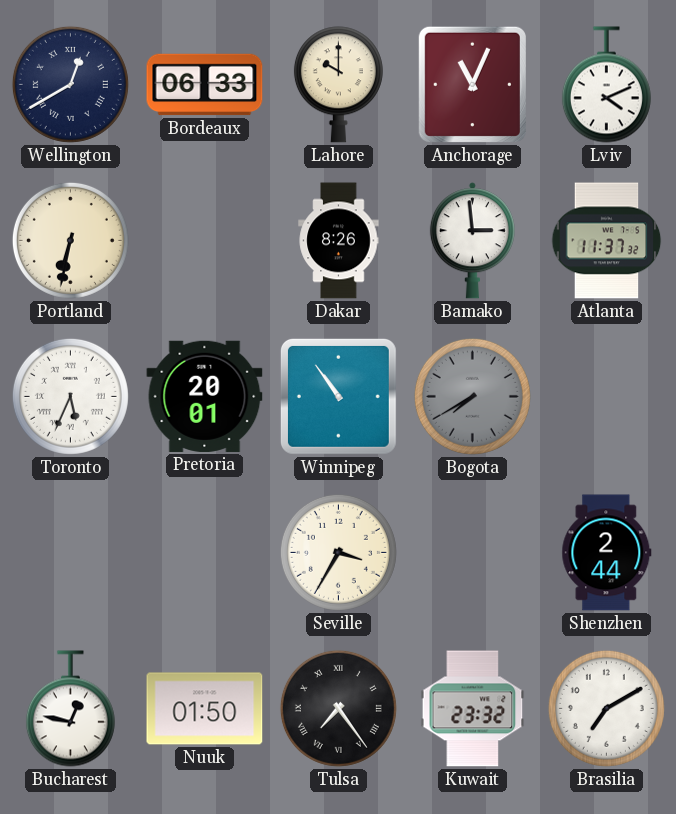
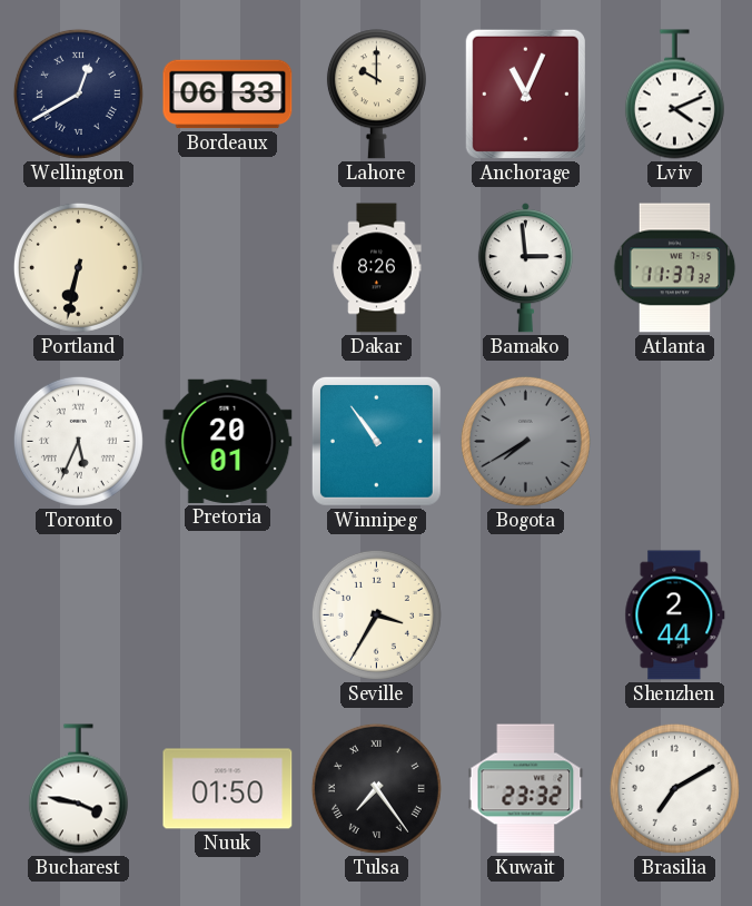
Bucharest: 12:47 -> 3:47
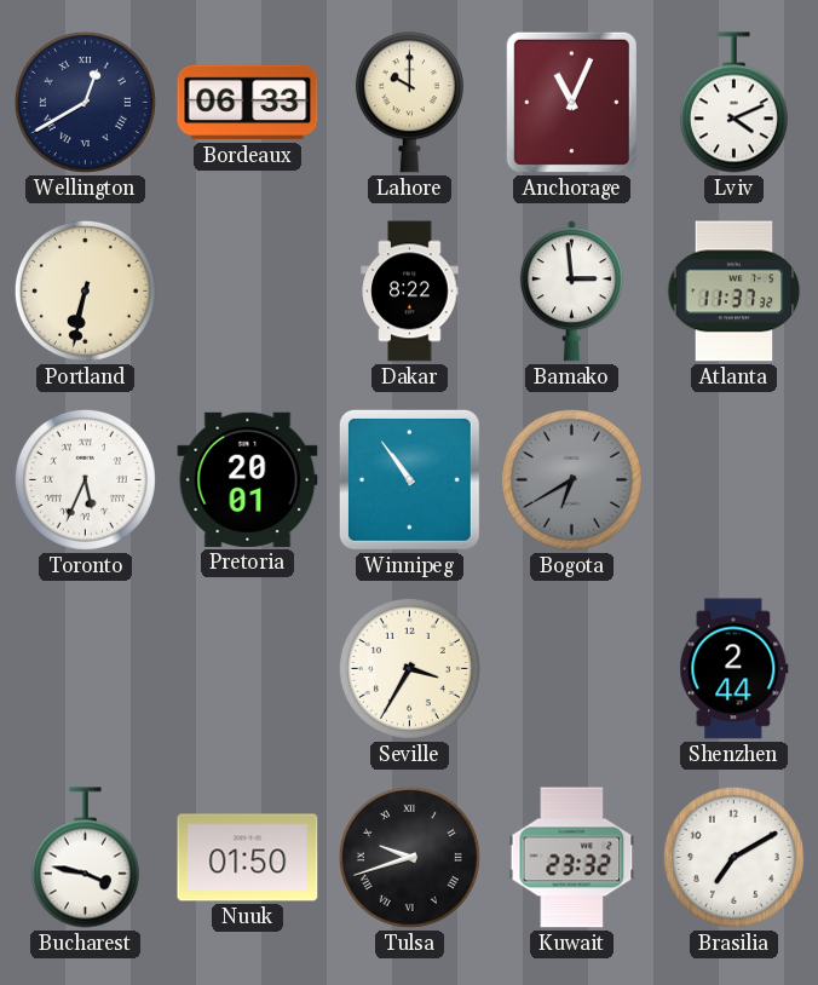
Dakar: 8:26 -> 8:22
Bogota: 7:40 -> 6:40
Tulsa: 7:24 -> 9:42
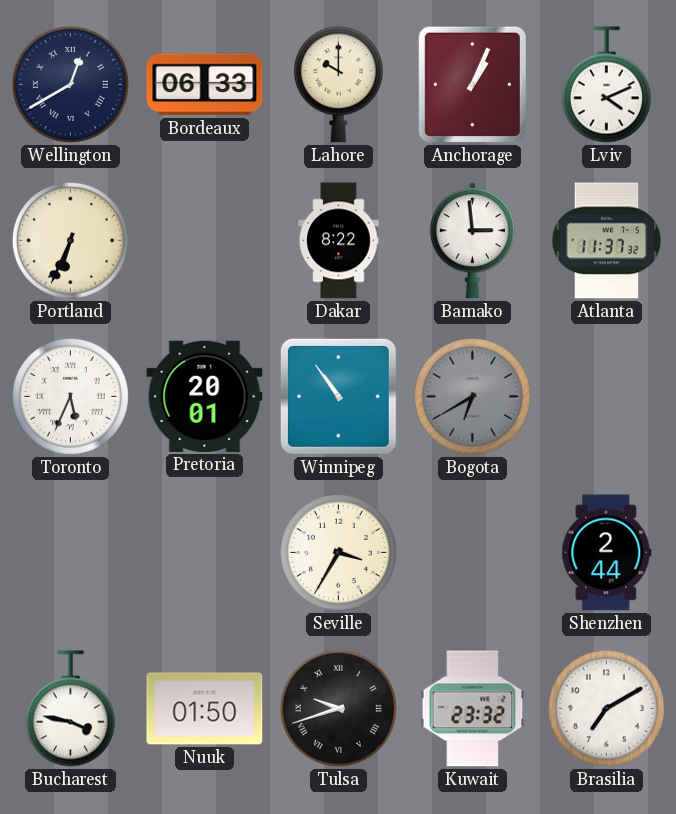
Anchorage: 11:04 -> 1:04
Portland: 6:32 -> 6:34
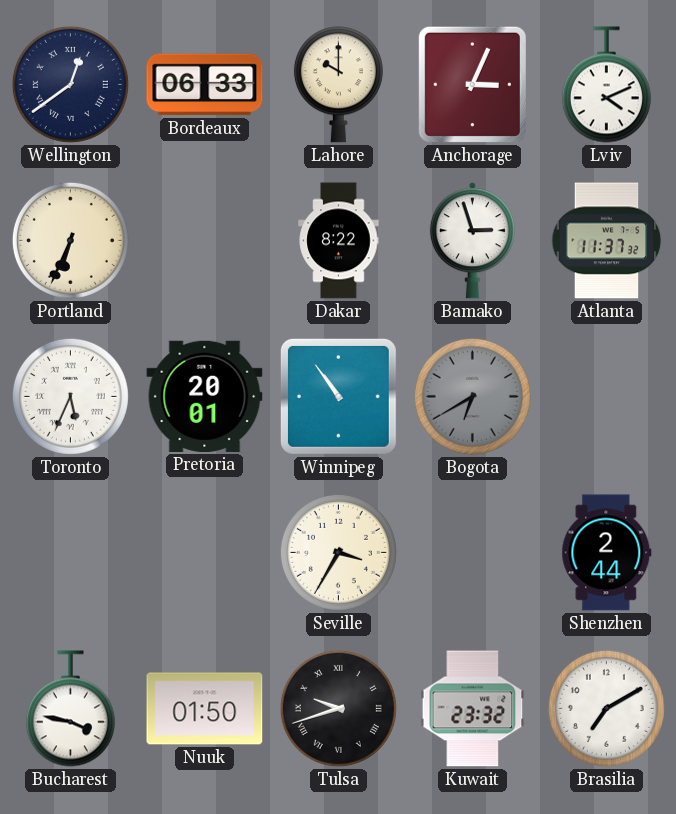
Wellington: 12:40 -> 12:39
Anchorage: 1:04 -> 3:04
Bamako: 2:59 -> 2:57
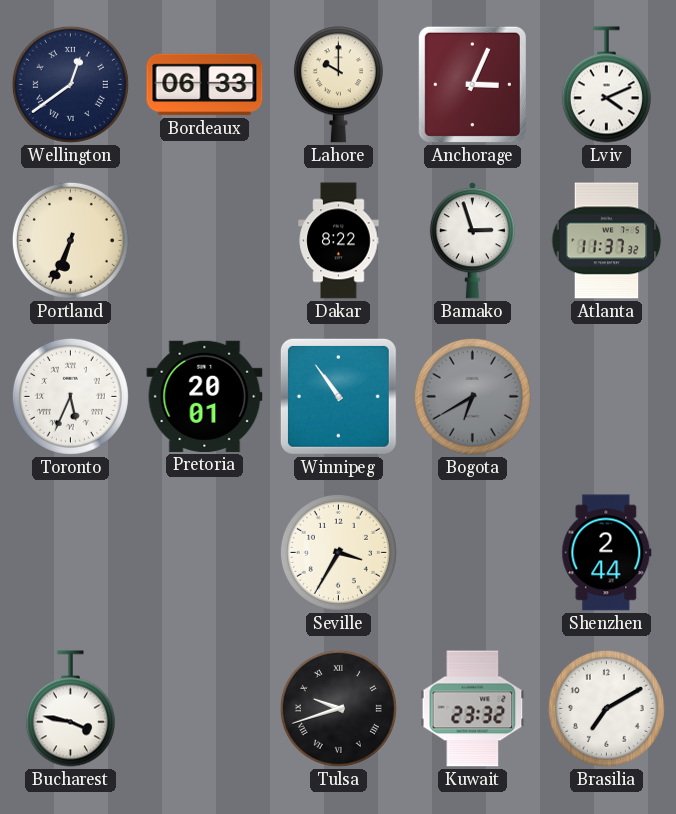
Nuuk: 01:50 -> none
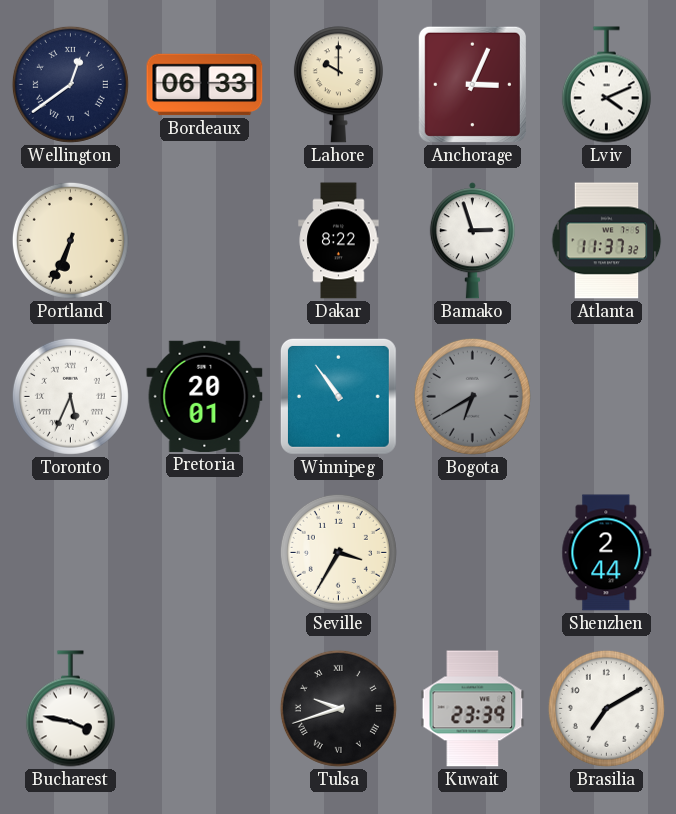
Kuwait: 23:32 -> 23:39
